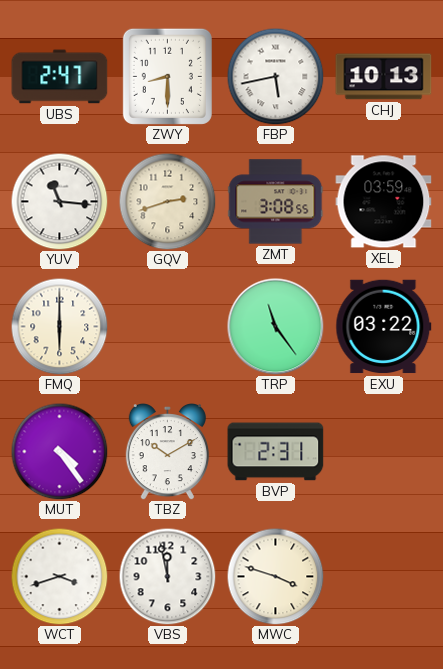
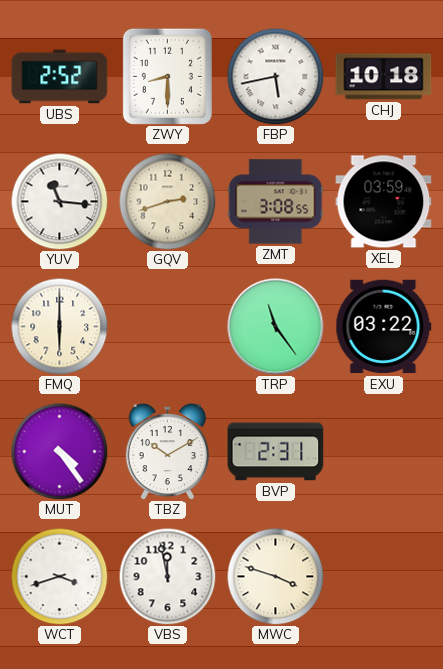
UBS: 2:47 -> 2:52
CHJ: 10:13 -> 10:18
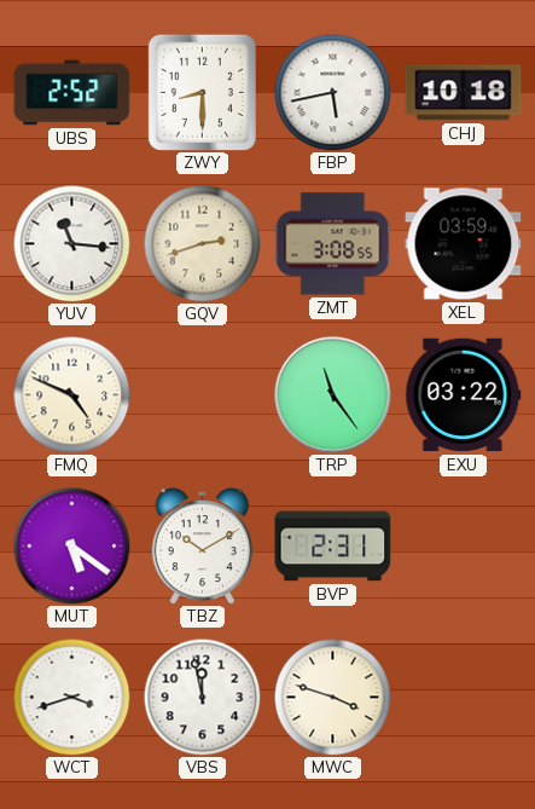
FMQ: 6:00 -> 4:49
MUT: 4:24 -> 5:21
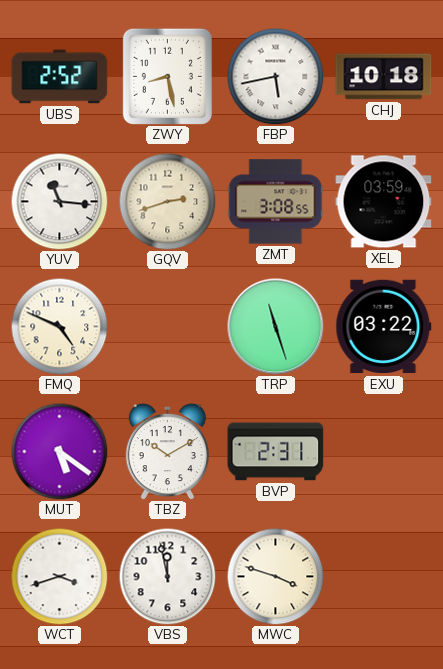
ZWY: 8:30 -> 8:28
TRP: 11:24 -> 11:27
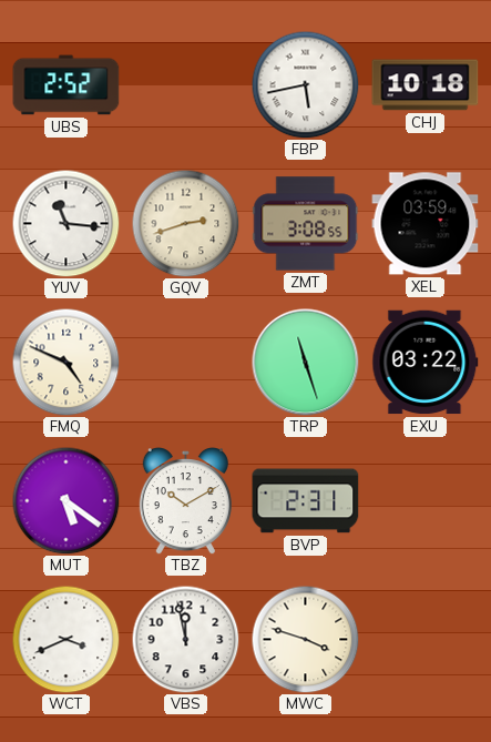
ZWY: 8:28 -> none
WCT: 3:42 -> 3:41
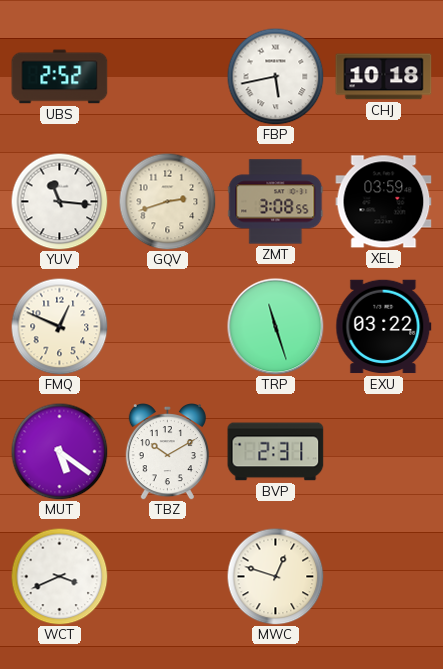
FMQ: 4:49 -> 12:49
VBS: 11:58 -> none
MWC: 3:48 -> 12:48
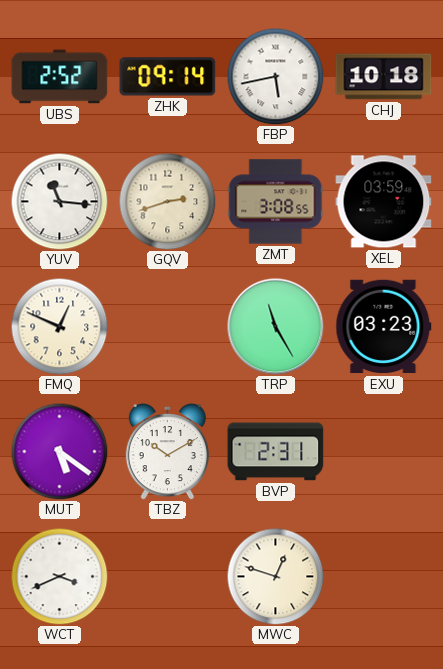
ZHK: none -> 09:14
TRP: 11:27 -> 11:25
EXU: 03:22 -> 03:23
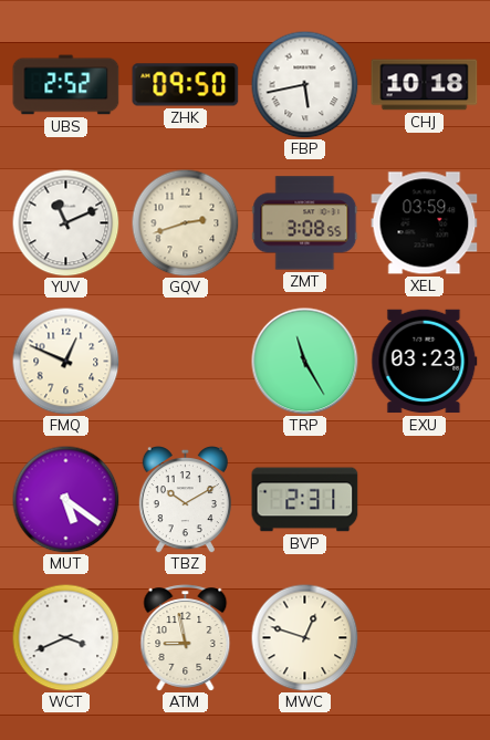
ZHK: 09:14 -> 09:50
YUV: 11:16 -> 11:11
ATM: none -> 8:58
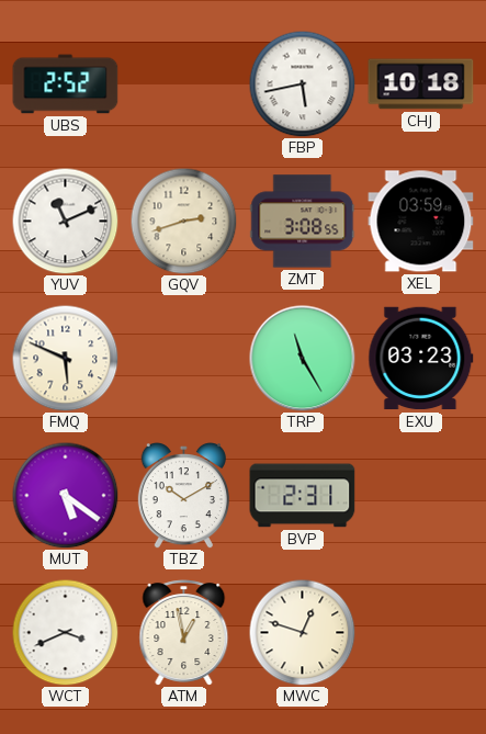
ZHK: 09:50 -> none
FMQ: 12:49 -> 5:49
ATM: 8:58 -> 12:58
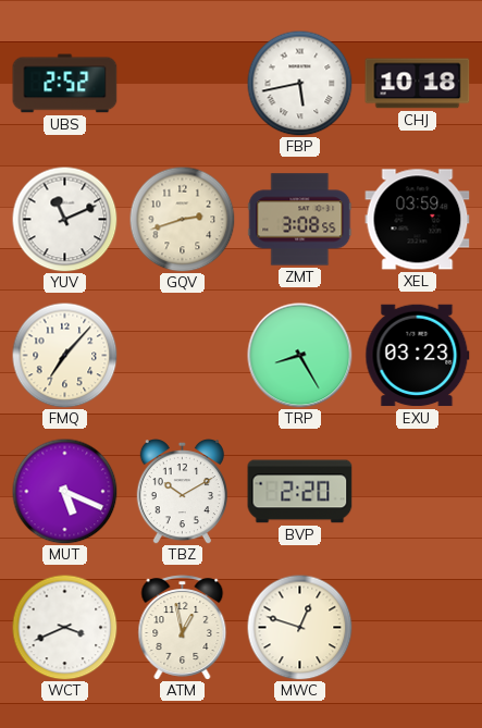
FMQ: 5:49 -> 7:07
TRP: 11:25 -> 8:25
MUT: 5:21 -> 5:19
BVP: 2:31 -> 2:20
